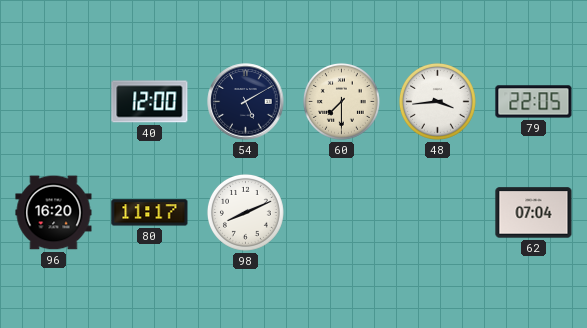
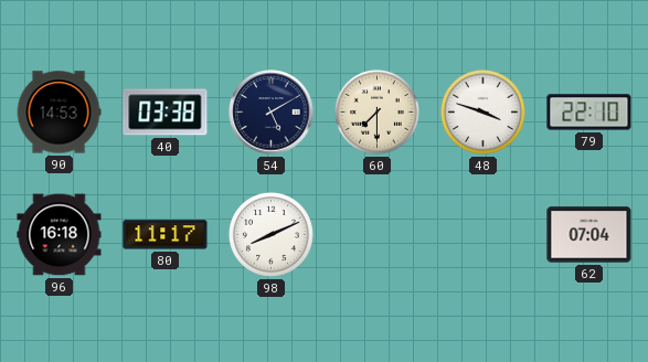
90: none -> 14:53
40: 12:00 -> 03:38
48: 3:44 -> 3:48
79: 22:05 -> 22:10
96: 16:20 -> 16:18
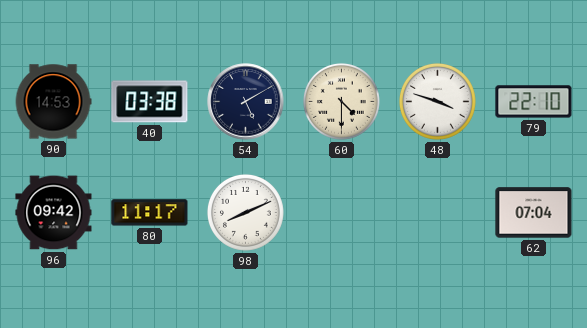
60: 7:30 -> 4:30
96: 16:18 -> 09:42
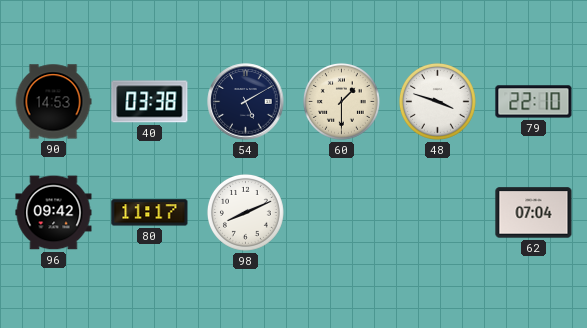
60: 4:30 -> 1:30
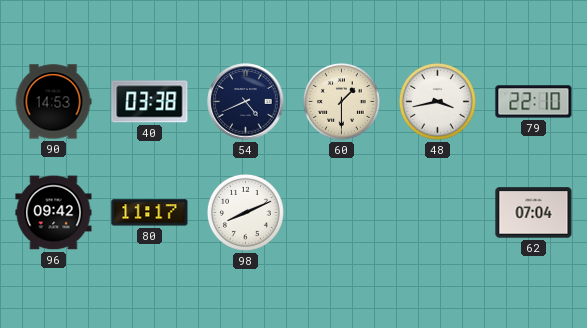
54: 5:10 -> 4:41
48: 3:48 -> 3:43
